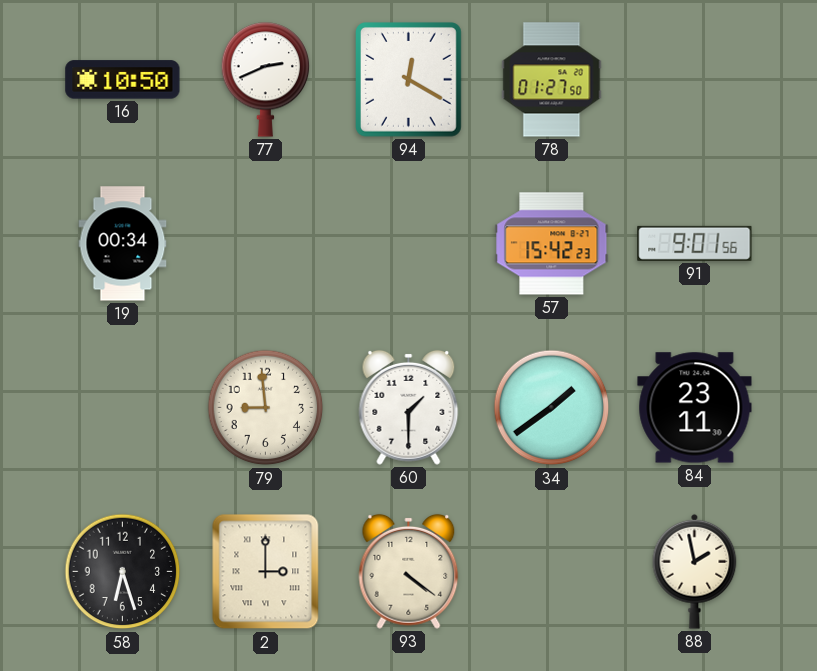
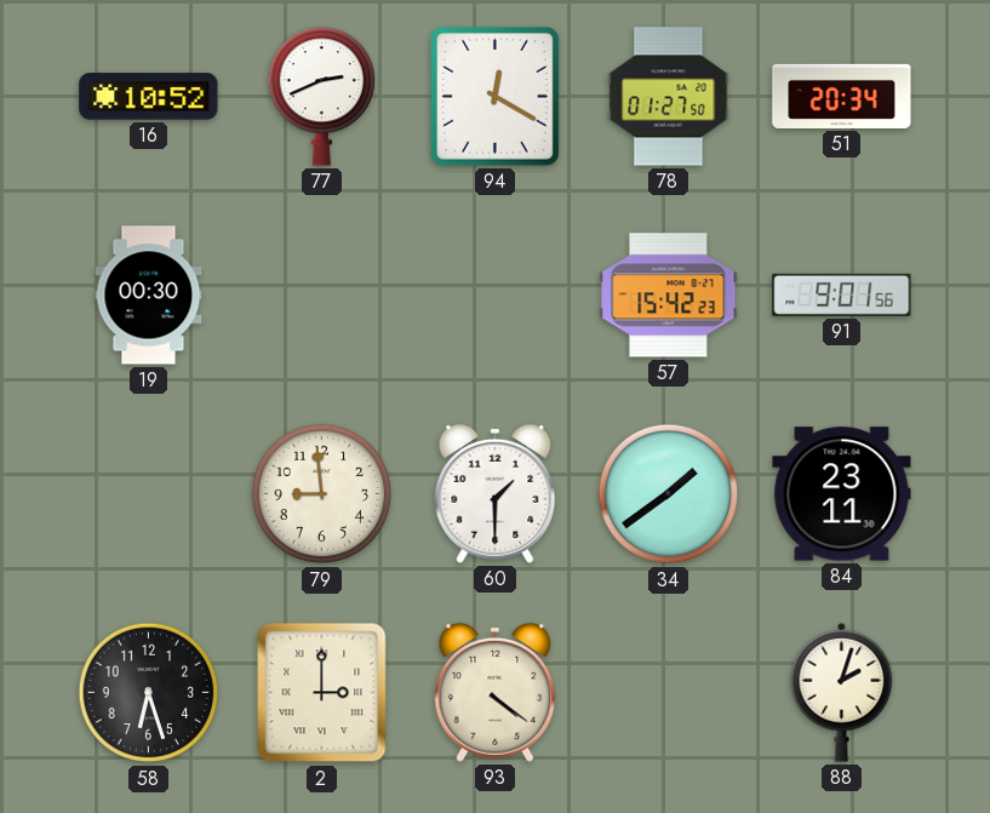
16: 10:50 -> 10:52
51: none -> 20:34
19: 00:34 -> 00:30
88: 1:58 -> 2:03
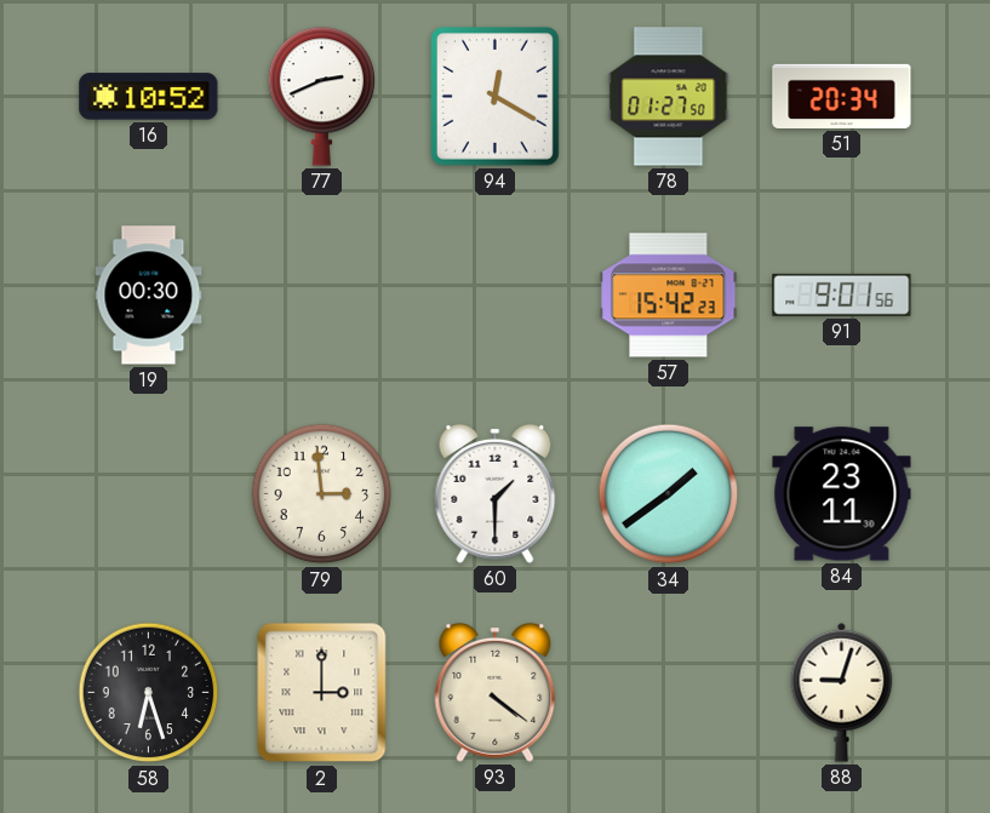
79: 8:59 -> 2:59
88: 2:03 -> 9:03
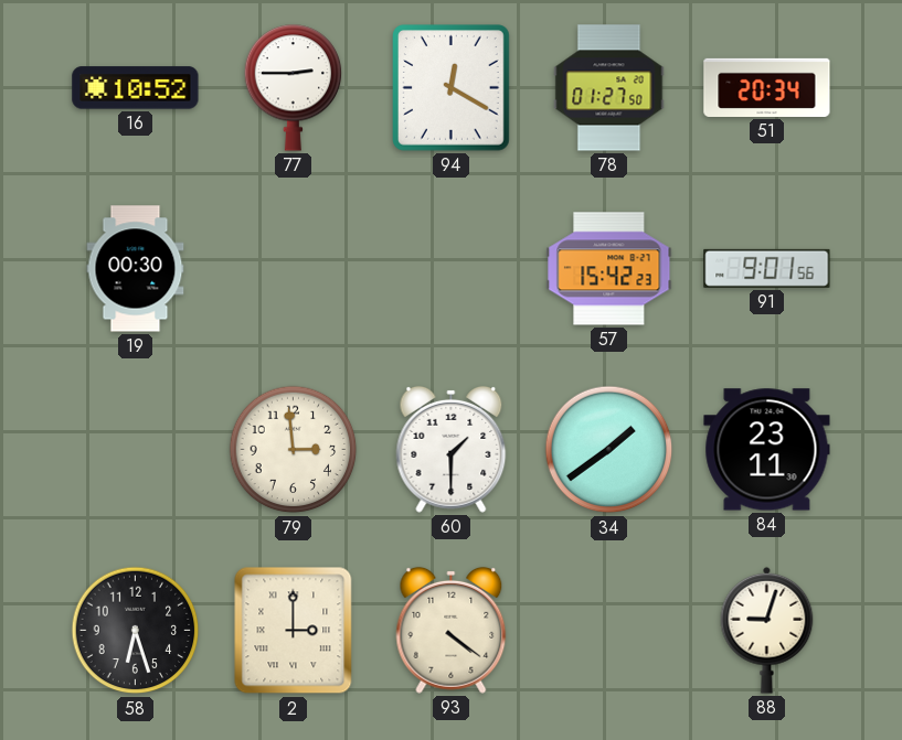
77: 2:41 -> 2:45
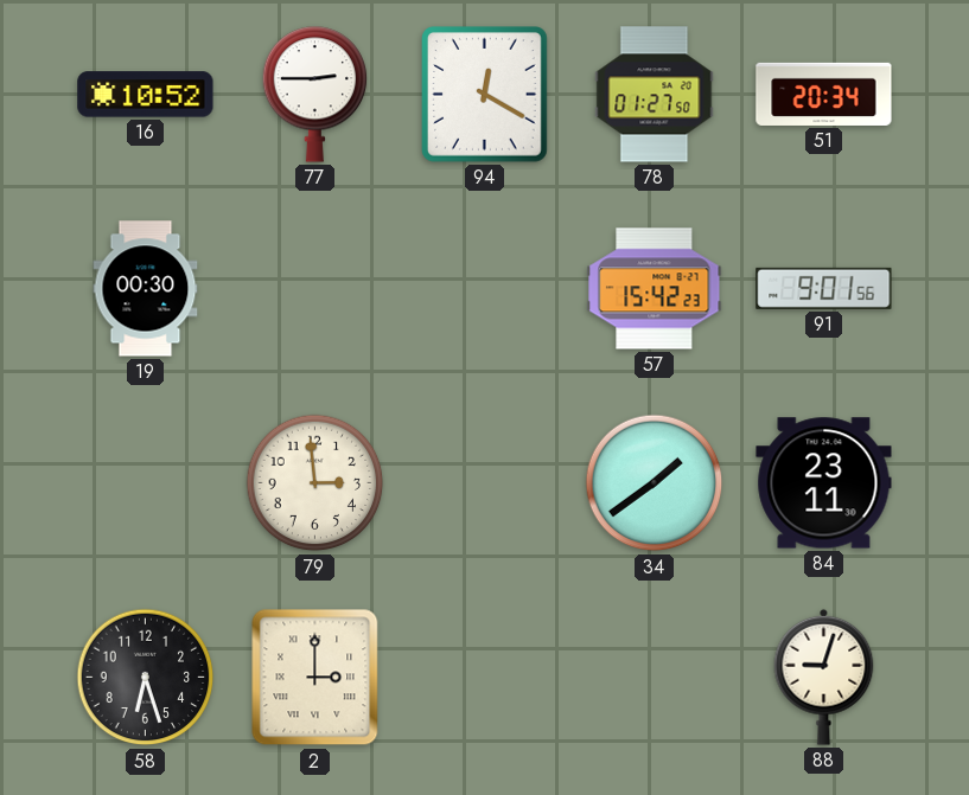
60: 1:30 -> none
93: 4:21 -> none
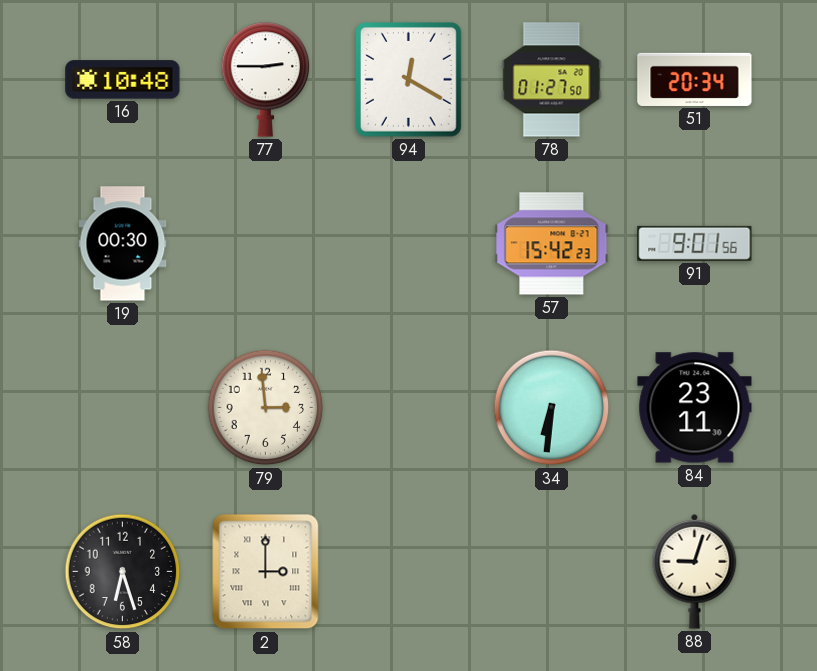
16: 10:52 -> 10:48
34: 1:39 -> 6:31
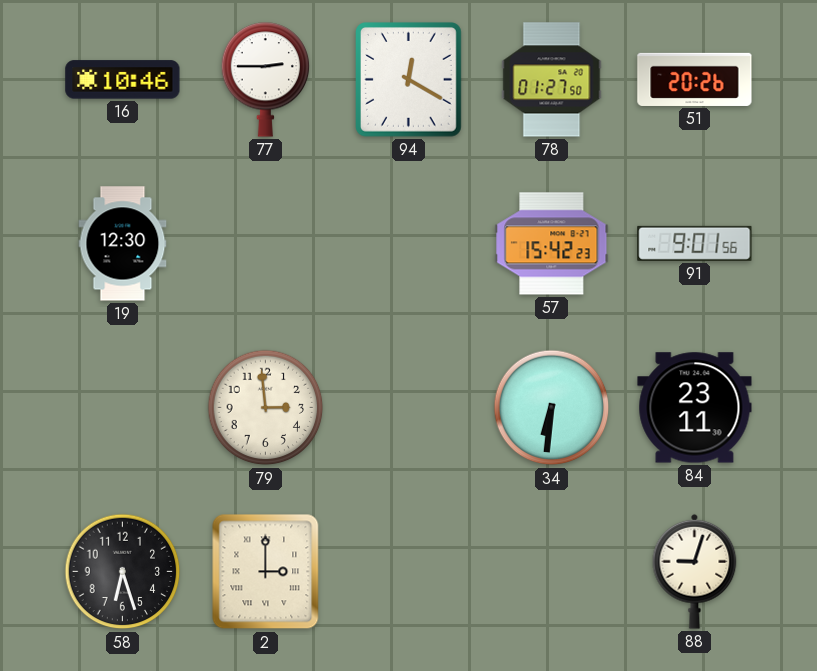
16: 10:48 -> 10:46
51: 20:34 -> 20:26
19: 00:30 -> 12:30
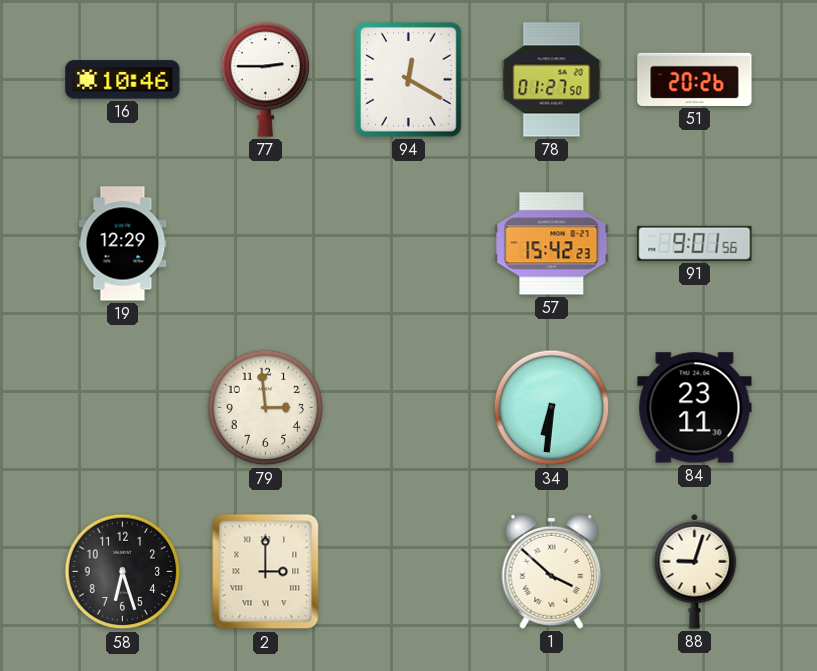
19: 12:30 -> 12:29
1: none -> 3:52
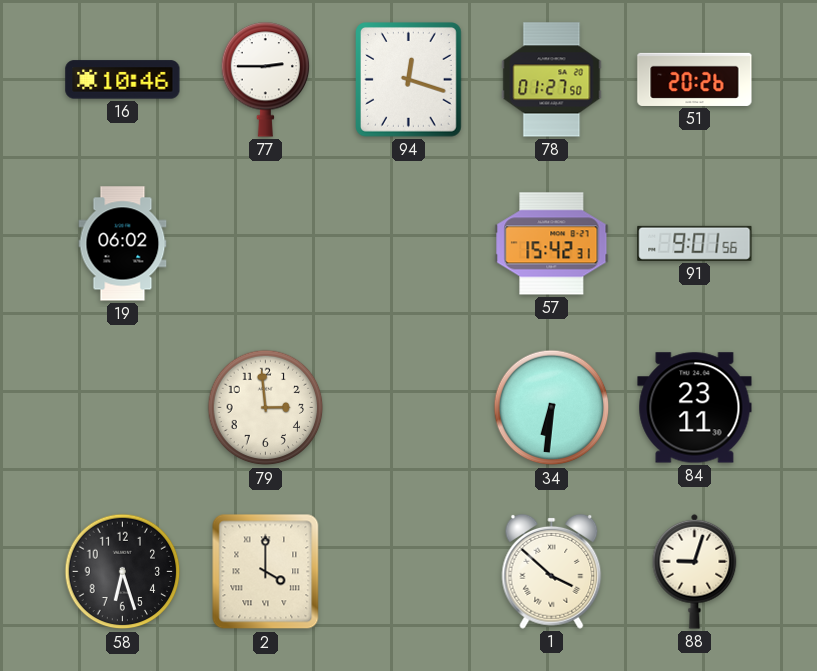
94: 12:20 -> 12:18
19: 12:29 -> 06:02
57: 15:42:23 -> 15:42:31
2: 3:00 -> 4:00
